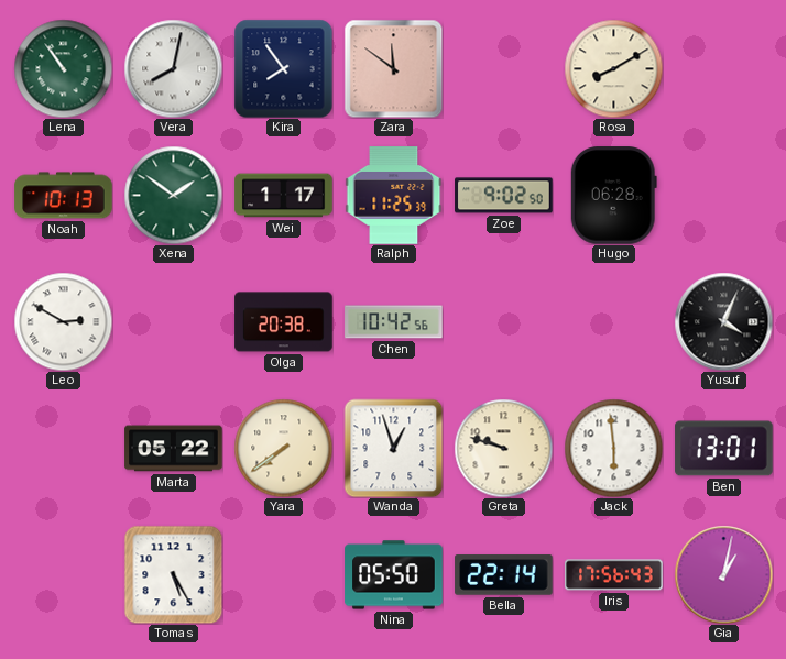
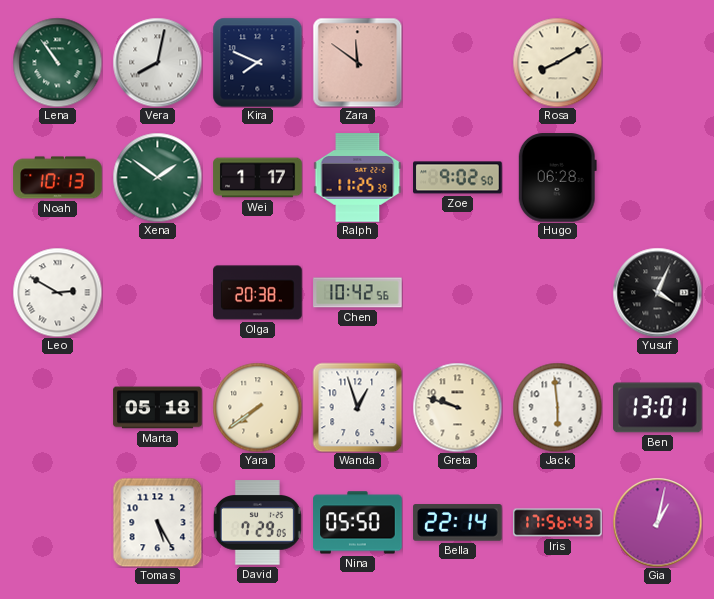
Kira: 7:54 -> 7:49
Marta: 05:22 -> 05:18
David: none -> 7:29
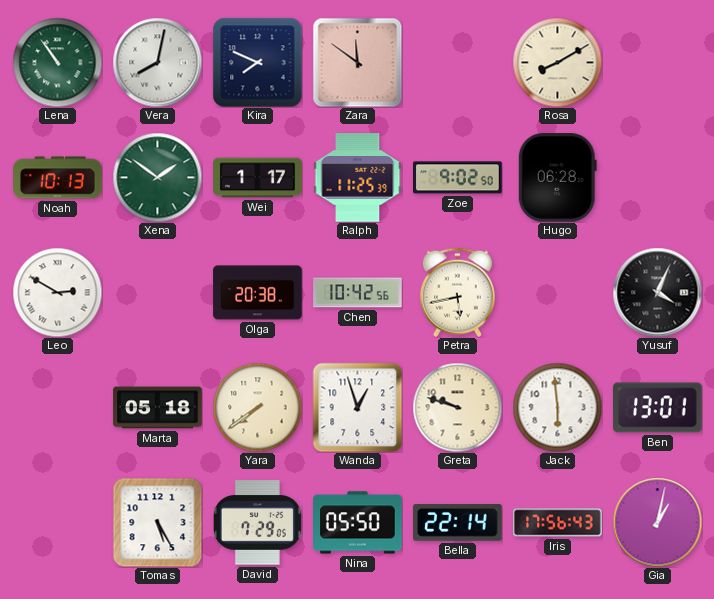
Petra: none -> 5:43
